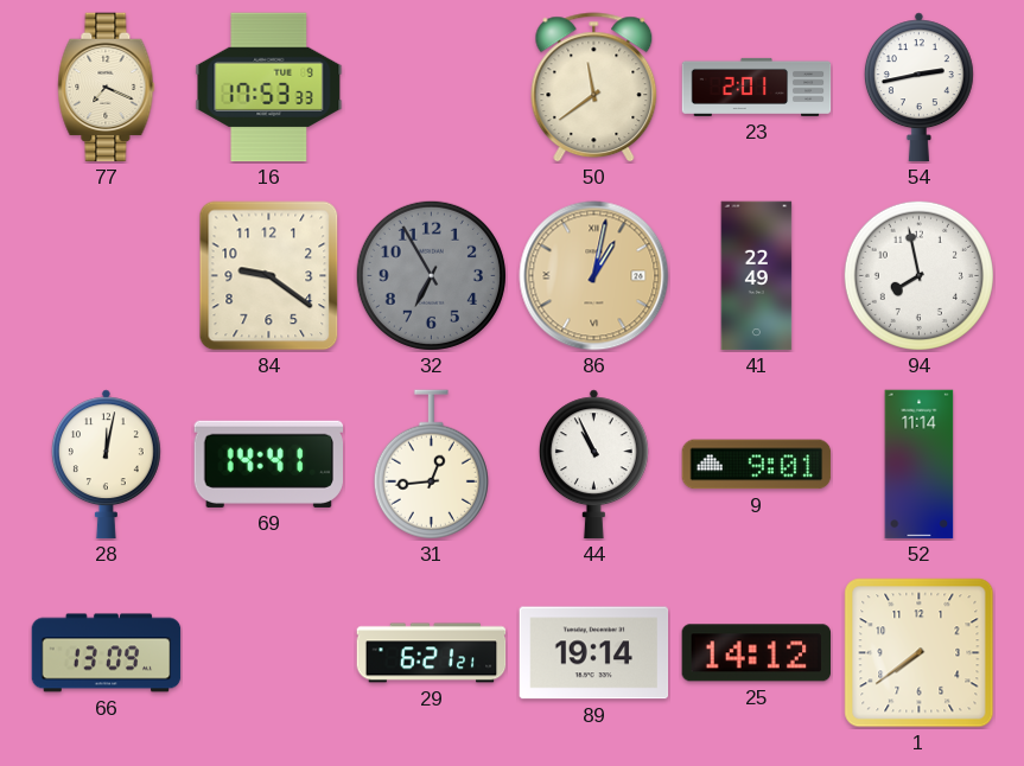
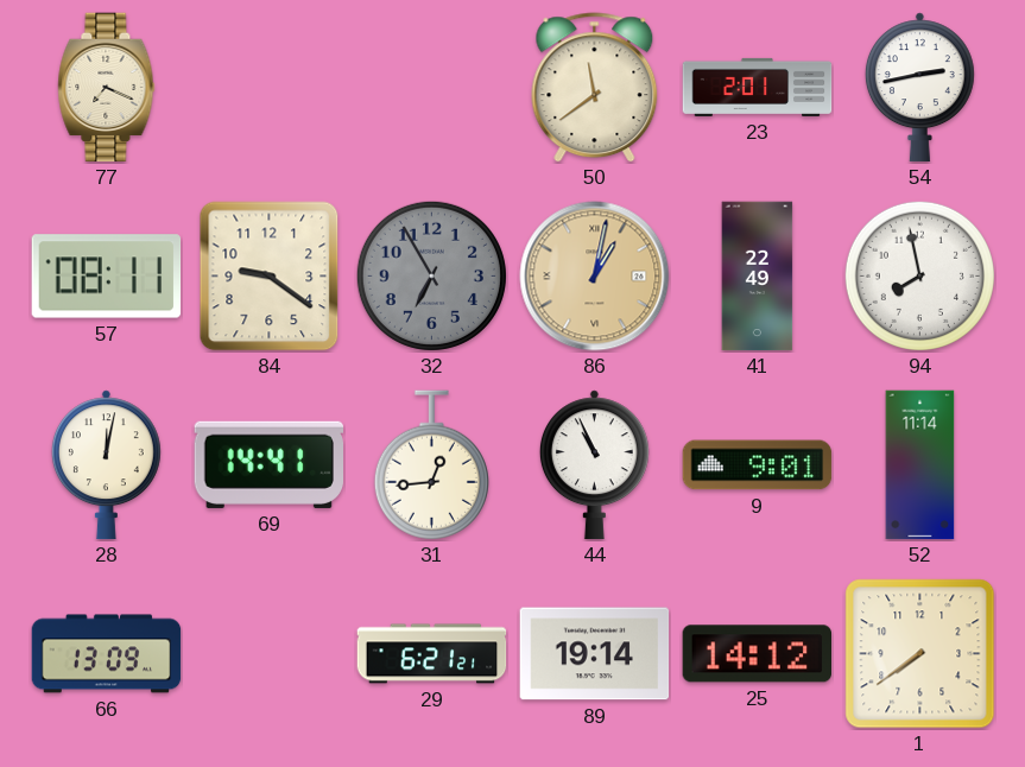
16: 17:53 -> none
57: none -> 08:11
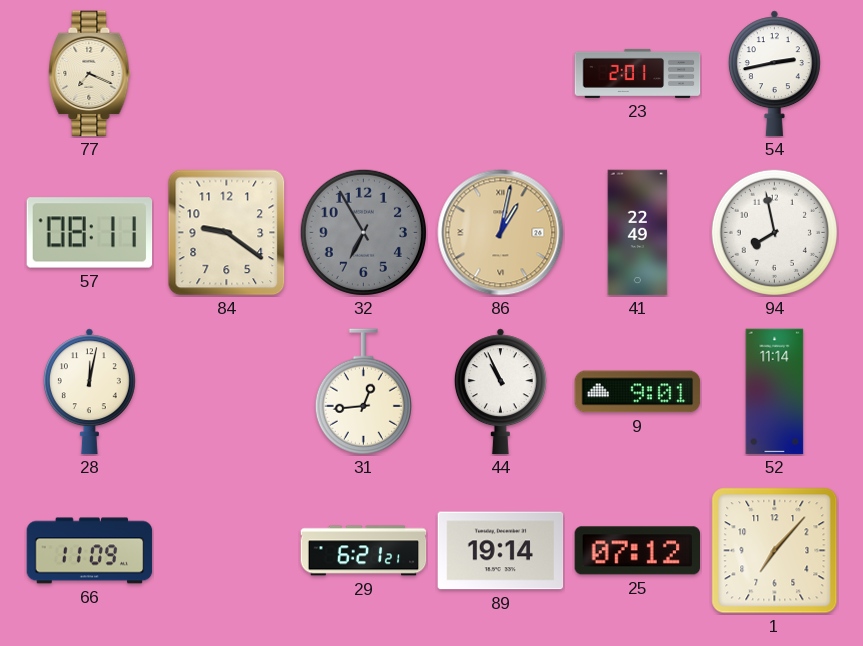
50: 11:39 -> none
69: 14:41 -> none
66: 13:09 -> 11:09
25: 14:12 -> 07:12
1: 7:39 -> 7:07
